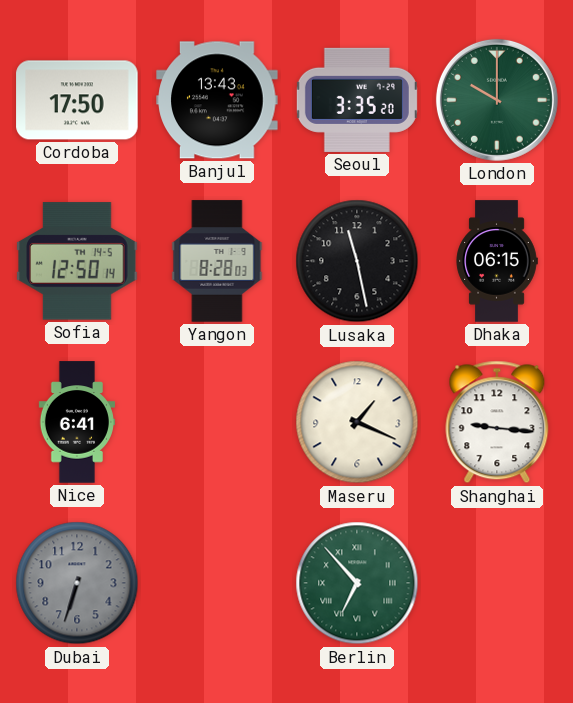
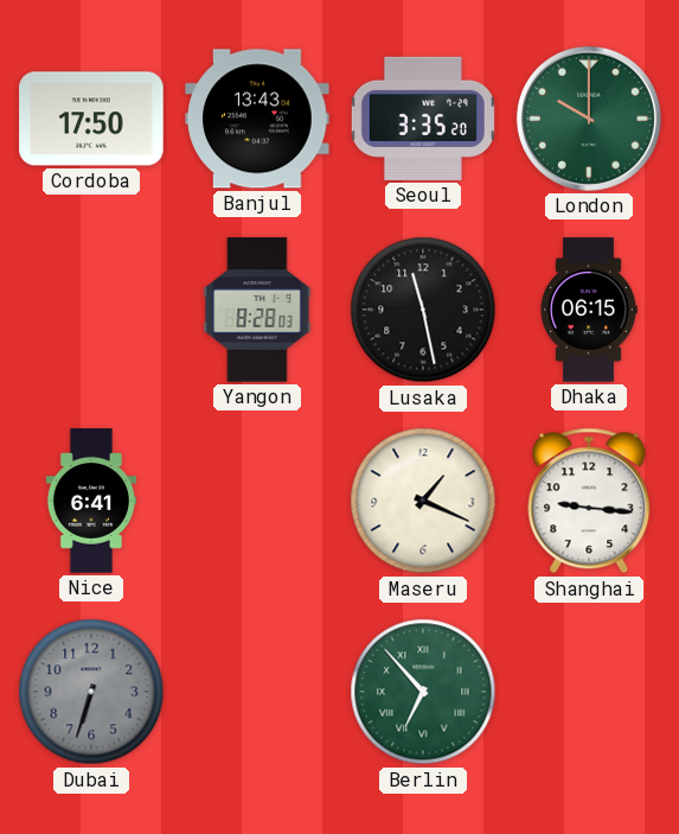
Sofia: 12:50 -> none
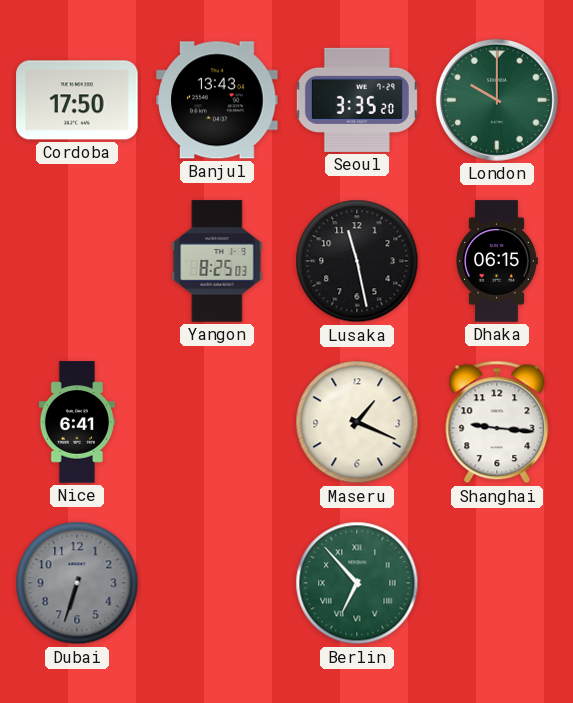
Yangon: 8:28 -> 8:25
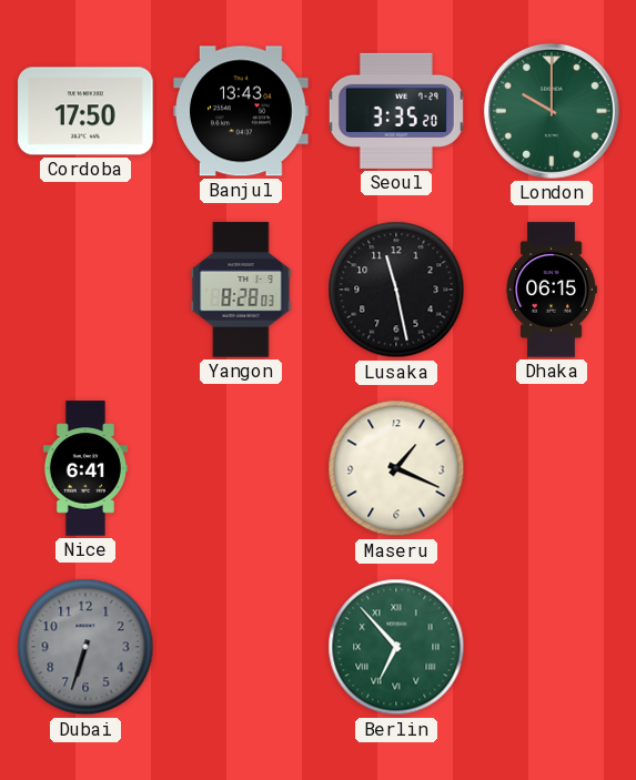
Yangon: 8:25 -> 8:28
Shanghai: 9:16 -> none
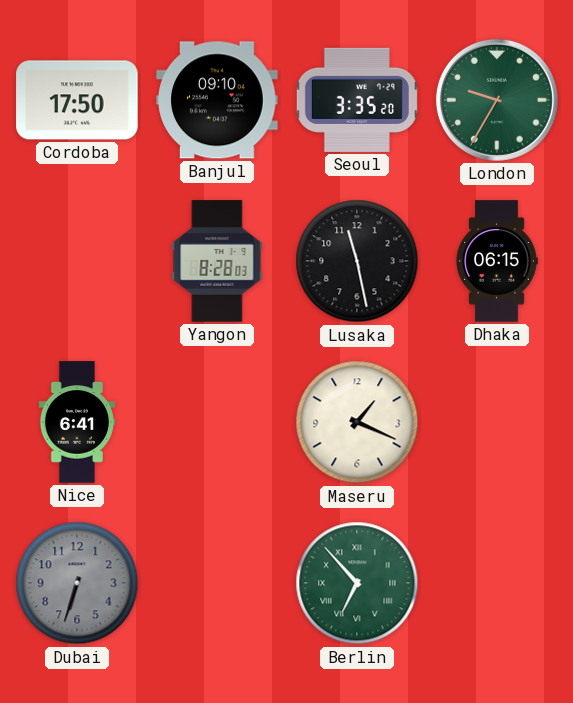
Banjul: 13:43 -> 09:10
London: 10:00 -> 9:35
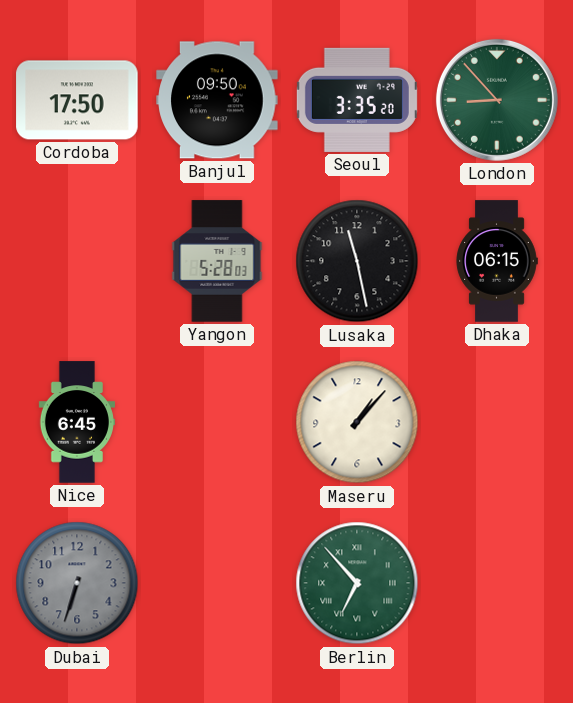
Banjul: 09:10 -> 09:50
London: 9:35 -> 8:53
Yangon: 8:28 -> 5:28
Nice: 6:41 -> 6:45
Maseru: 1:19 -> 1:07
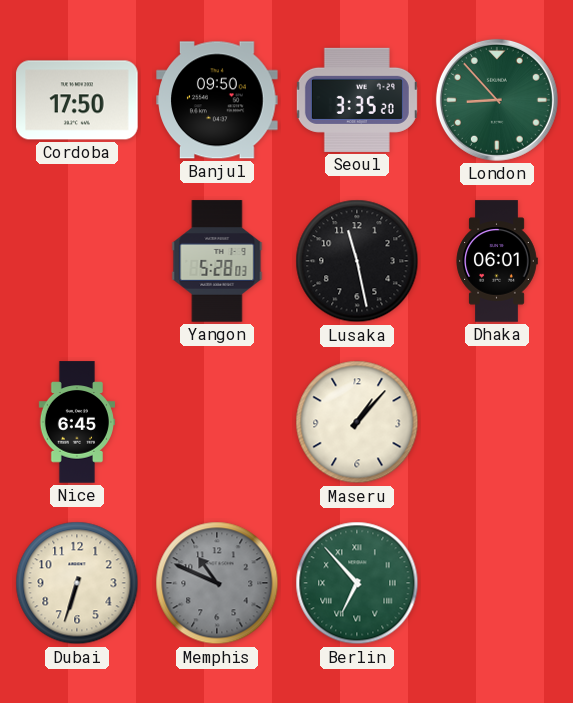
Dhaka: 06:15 -> 06:01
Dubai dial: grey -> cream
Memphis: none -> 10:49
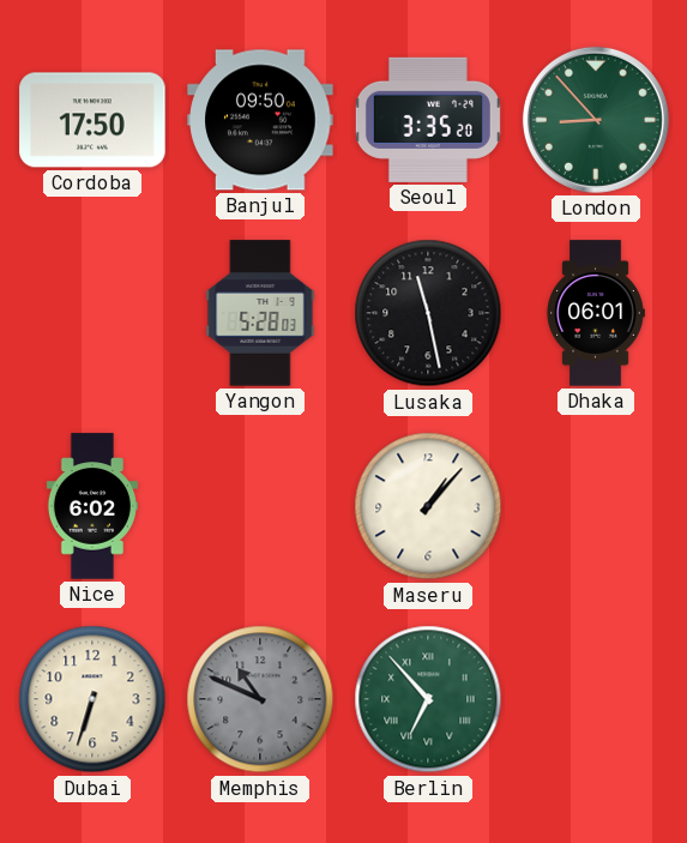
Nice: 6:45 -> 6:02
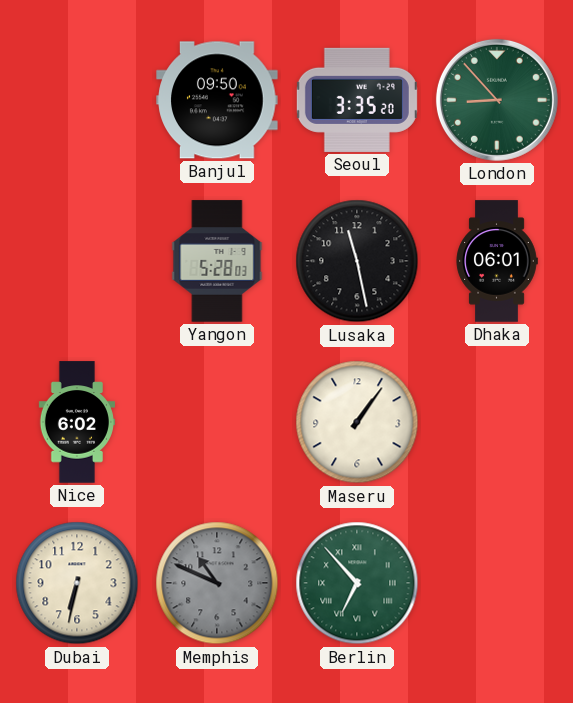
Cordoba: 17:50 -> none
Maseru: 1:07 -> 1:06
Dubai: 6:33 -> 6:32
